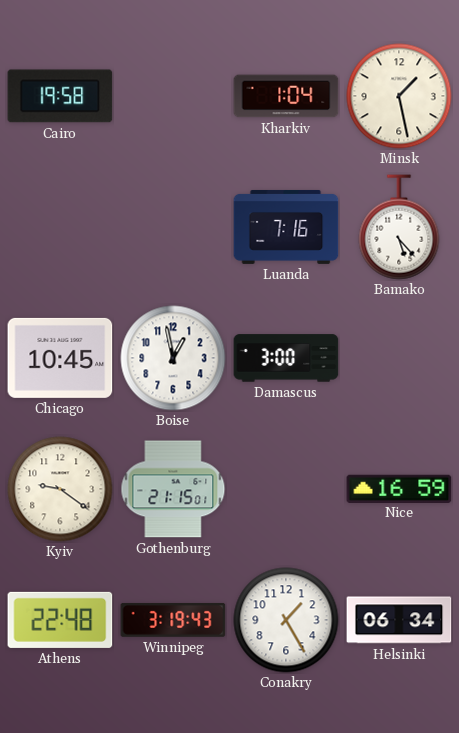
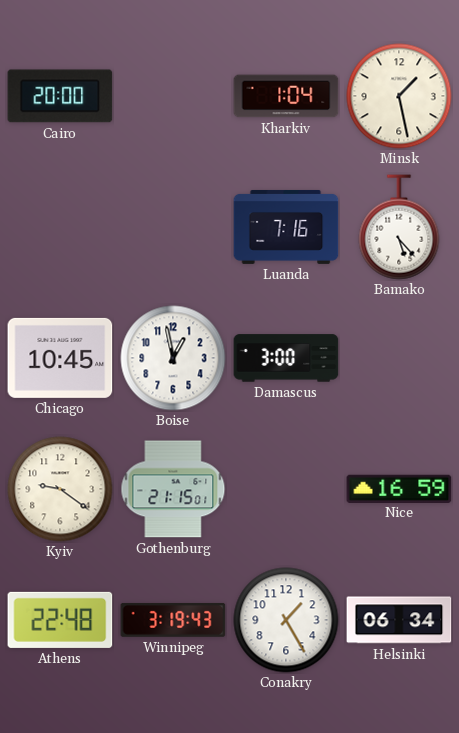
Cairo: 19:58 -> 20:00
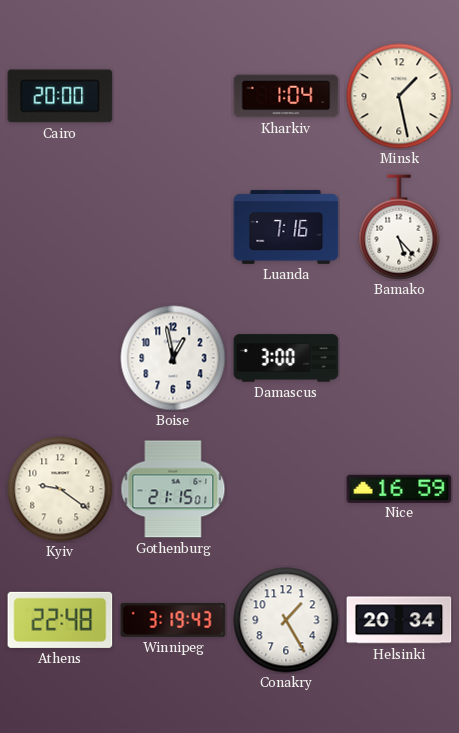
Chicago: 10:45 -> none
Helsinki: 06:34 -> 20:34
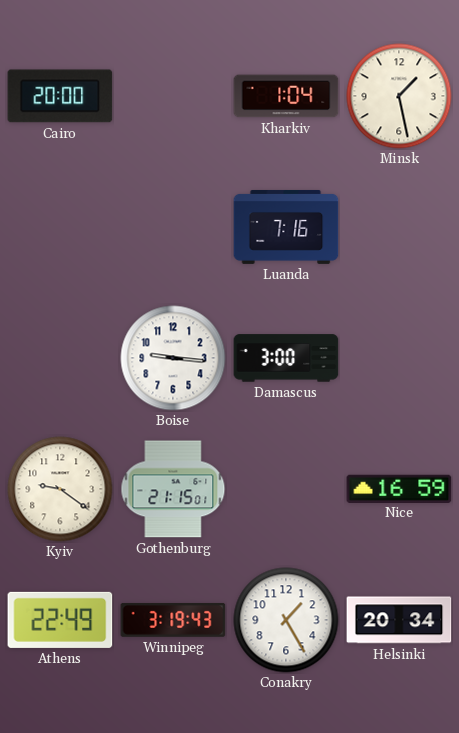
Bamako: 5:23 -> none
Boise: 12:58 -> 9:16
Athens: 22:48 -> 22:49
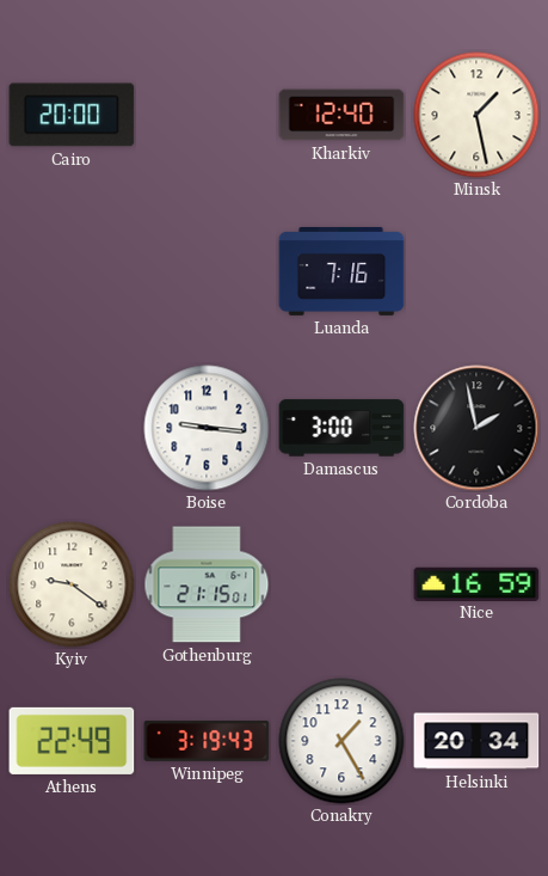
Kharkiv: 1:04 -> 12:40
Cordoba: none -> 1:58
